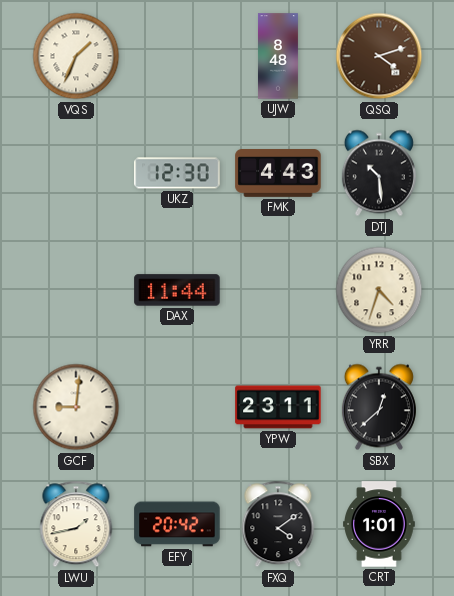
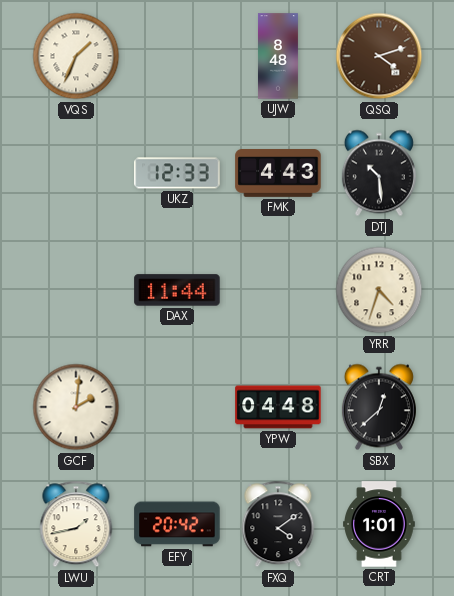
UKZ: 12:30 -> 12:33
GCF: 9:01 -> 2:01
YPW: 23:11 -> 04:48
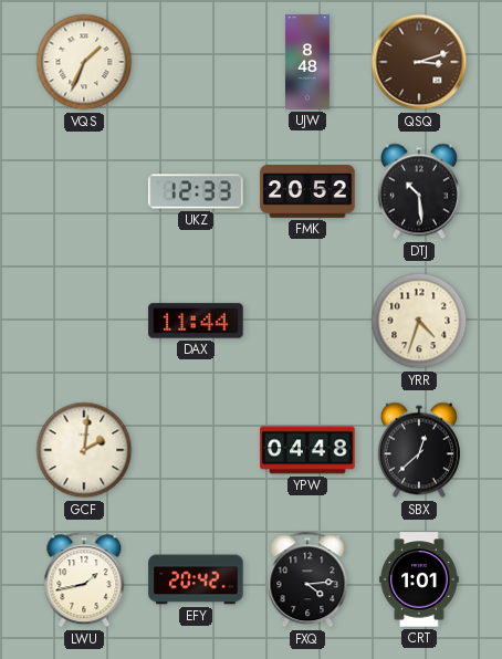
QSQ: 4:12 -> 3:12
FMK: 4:43 -> 20:52
FXQ: 4:09 -> 4:14
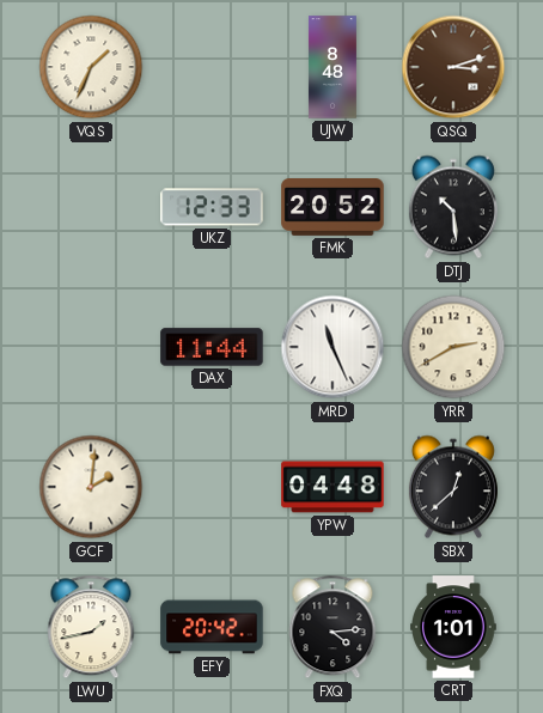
MRD: none -> 11:26
YRR: 4:33 -> 2:40
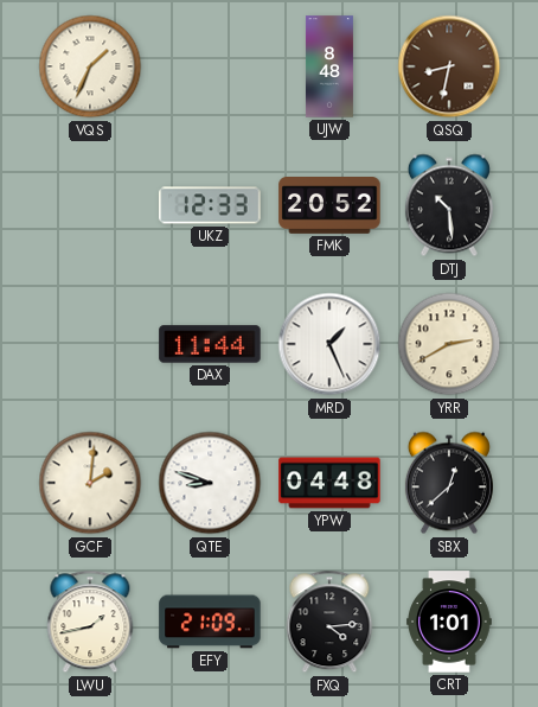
QSQ: 3:12 -> 8:32
MRD: 11:26 -> 1:26
QTE: none -> 8:48
EFY: 20:42 -> 21:09
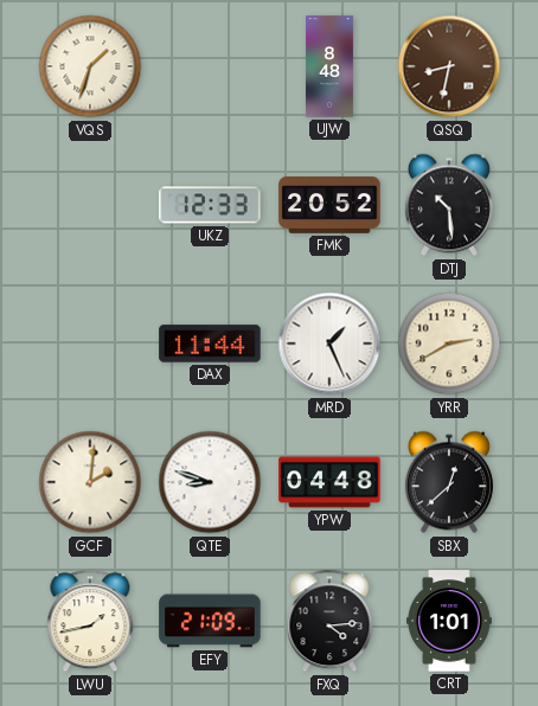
VQS: 1:34 -> 1:33
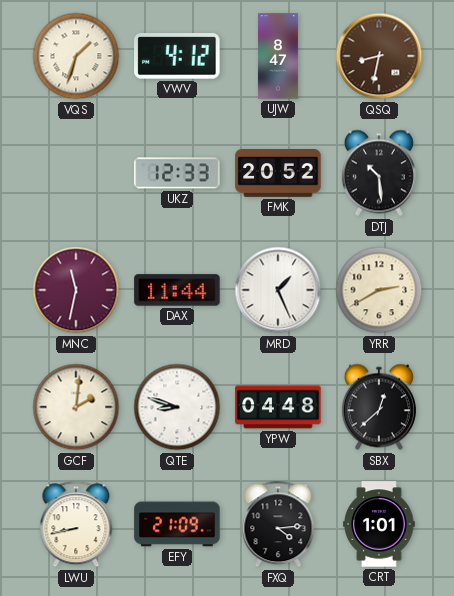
VWV: none -> 4:12
UJW: 8:48 -> 8:47
MNC: none -> 11:32
LWU: 1:43 -> 8:43
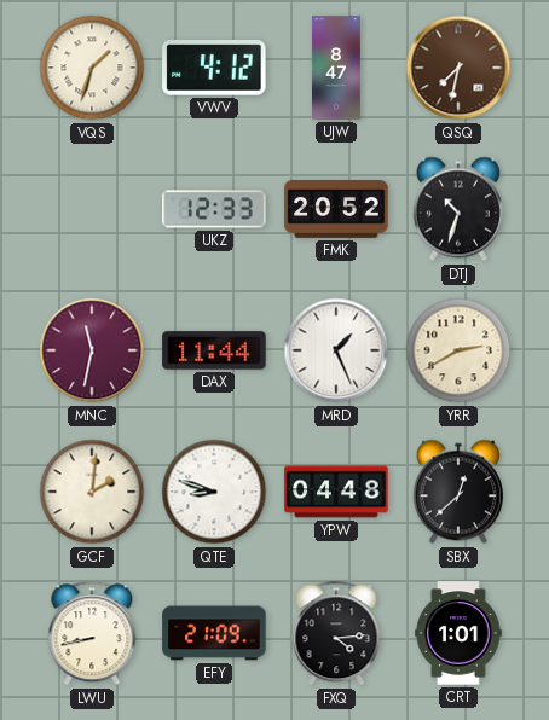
QSQ: 8:32 -> 7:32
DTJ: 10:29 -> 10:33
